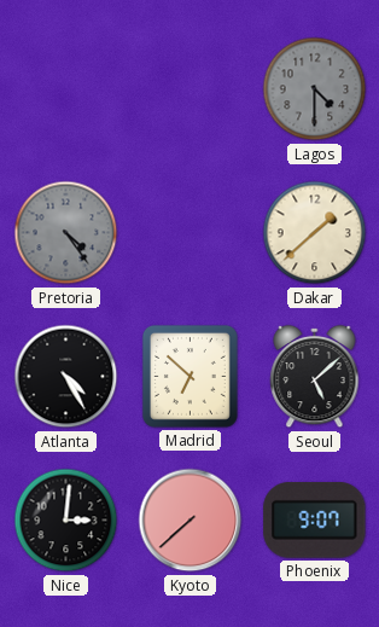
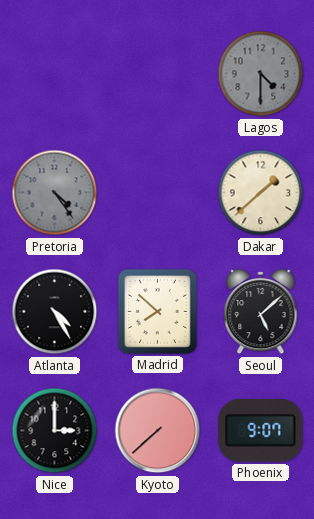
Madrid: 6:52 -> 7:52
Nice: 3:01 -> 3:00
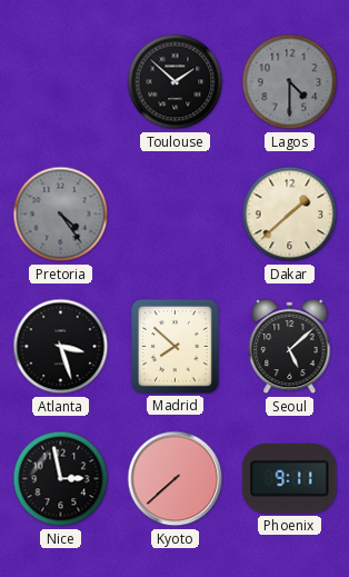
Toulouse: none -> 1:52
Atlanta: 4:25 -> 3:27
Nice: 3:00 -> 2:58
Phoenix: 9:07 -> 9:11
